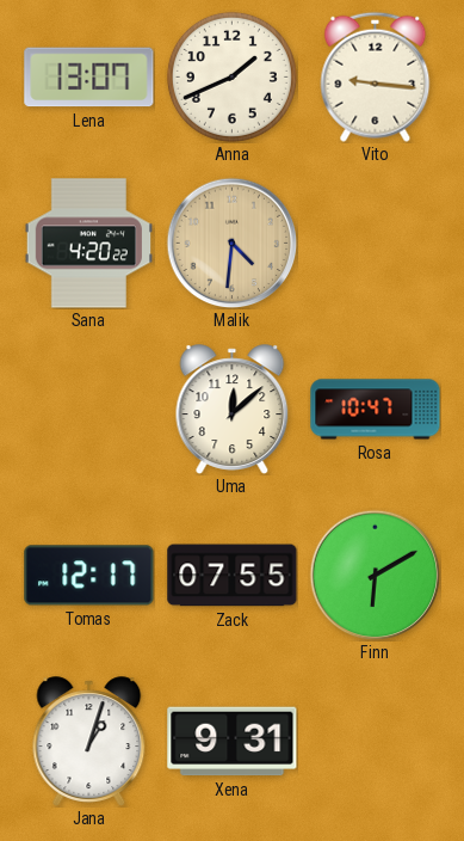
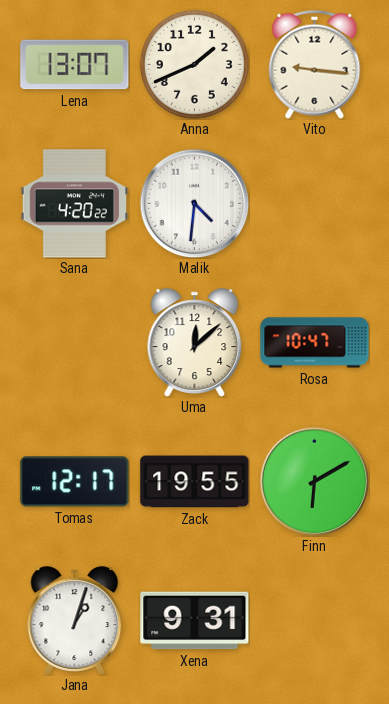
Malik dial: champagne -> white
Zack: 07:55 -> 19:55
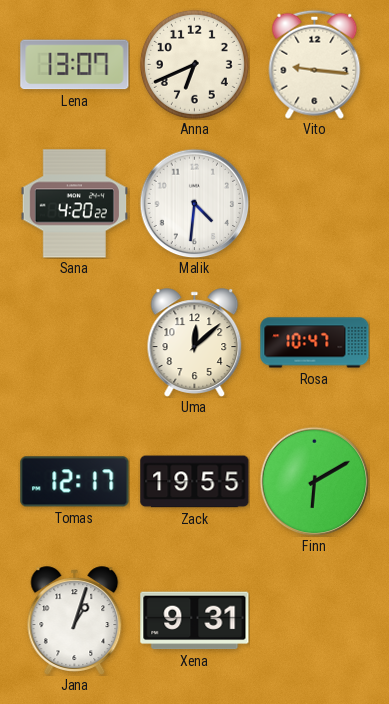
Anna: 1:41 -> 6:41
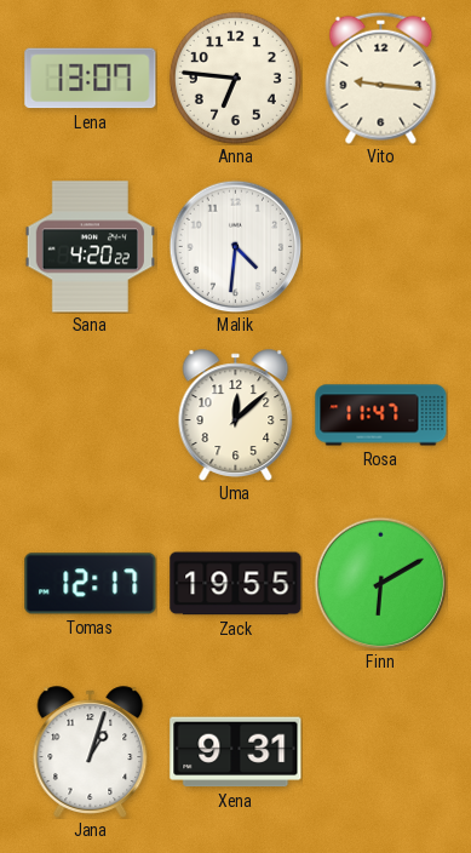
Anna: 6:41 -> 6:46
Rosa: 10:47 -> 11:47
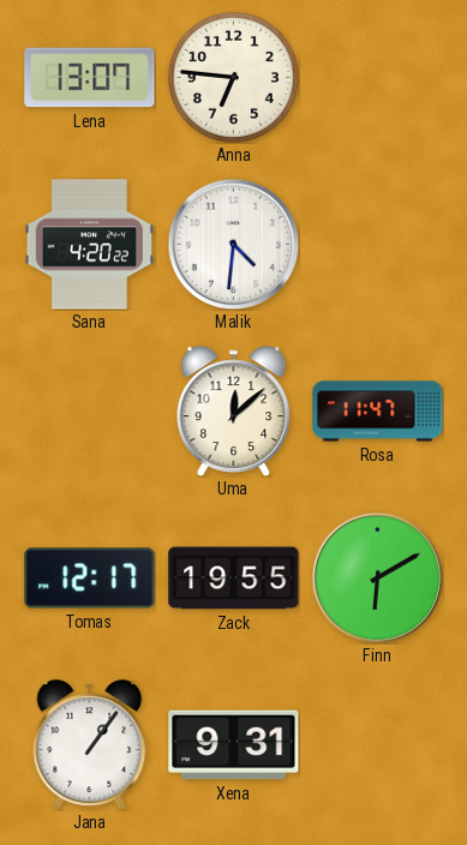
Vito: 9:16 -> none
Jana: 1:03 -> 1:06
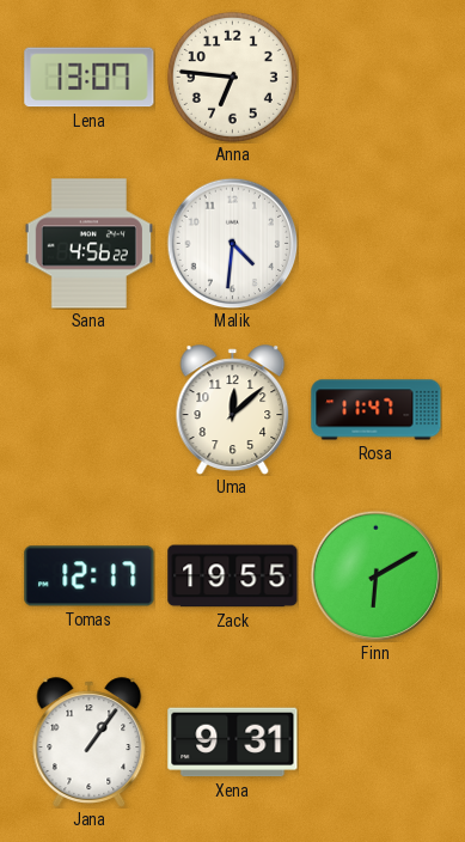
Sana: 4:20 -> 4:56
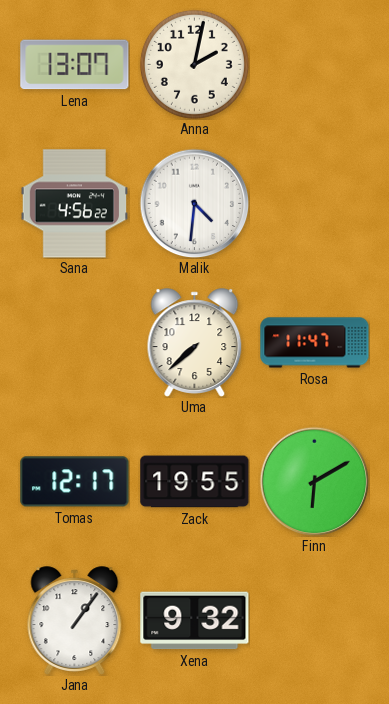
Anna: 6:46 -> 2:02
Uma: 12:08 -> 7:38
Xena: 9:31 -> 9:32
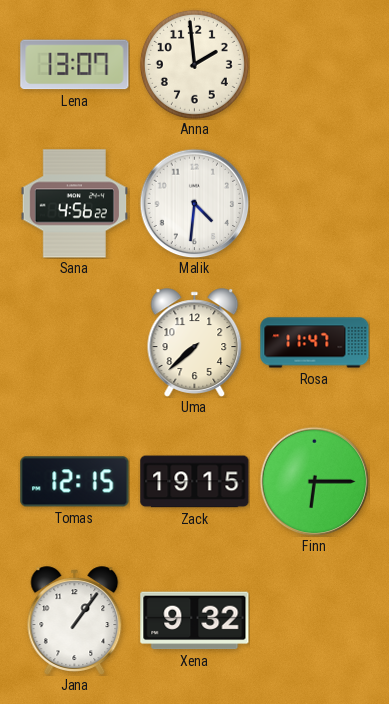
Anna: 2:02 -> 1:59
Tomas: 12:17 -> 12:15
Zack: 19:55 -> 19:15
Finn: 6:10 -> 6:15
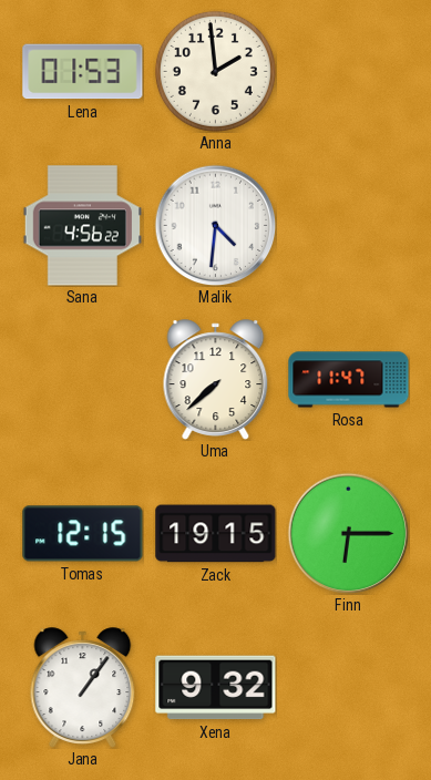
Lena: 13:07 -> 01:53
